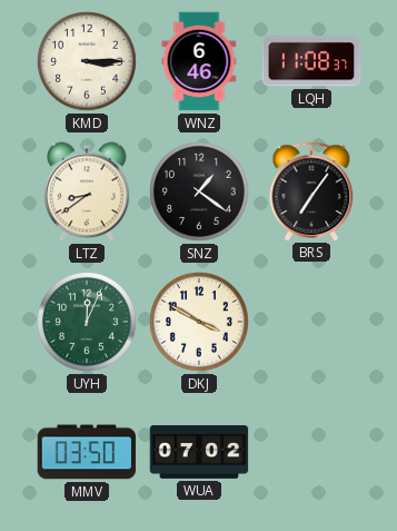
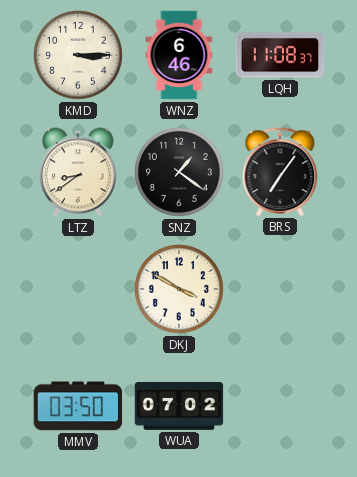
UYH: 12:04 -> none
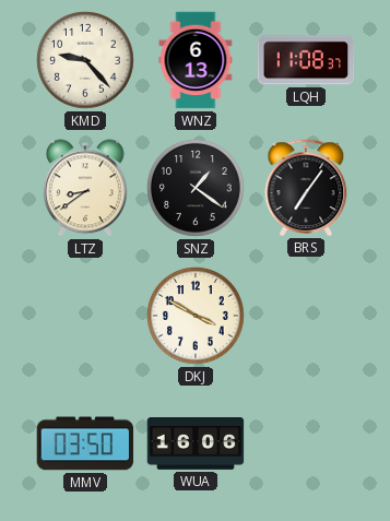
KMD: 3:15 -> 9:23
WNZ: 6:46 -> 6:13
WUA: 07:02 -> 16:06
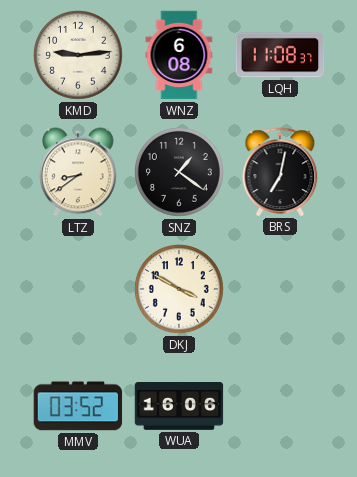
KMD: 9:23 -> 9:14
WNZ: 6:13 -> 6:08
BRS: 7:06 -> 7:02
MMV: 03:50 -> 03:52
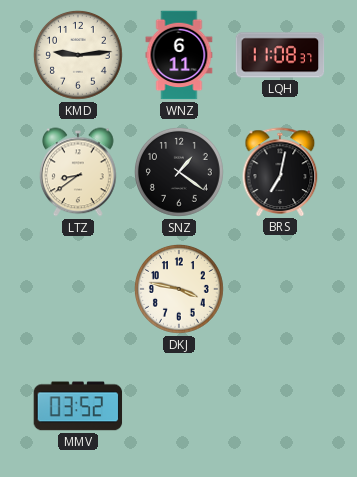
WNZ: 6:08 -> 6:11
DKJ: 3:50 -> 3:47
WUA: 16:06 -> none
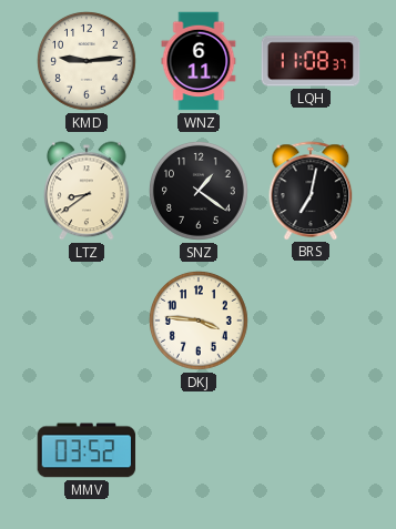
DKJ: 3:47 -> 3:46
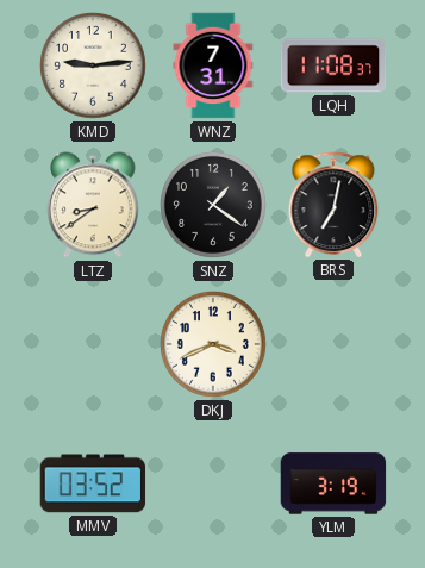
WNZ: 6:11 -> 7:31
DKJ: 3:46 -> 3:41
YLM: none -> 3:19
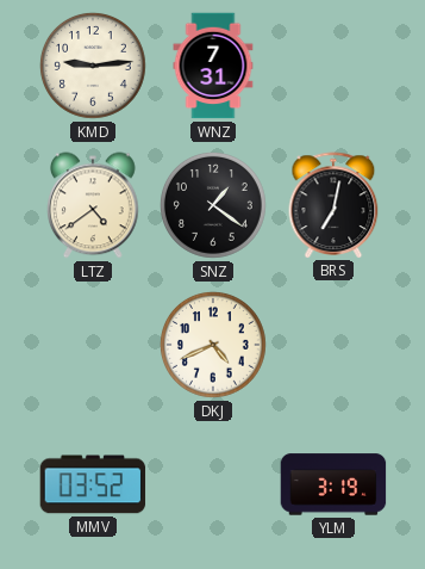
LQH: 11:08 -> none
LTZ: 8:39 -> 4:39
DKJ: 3:41 -> 4:41
